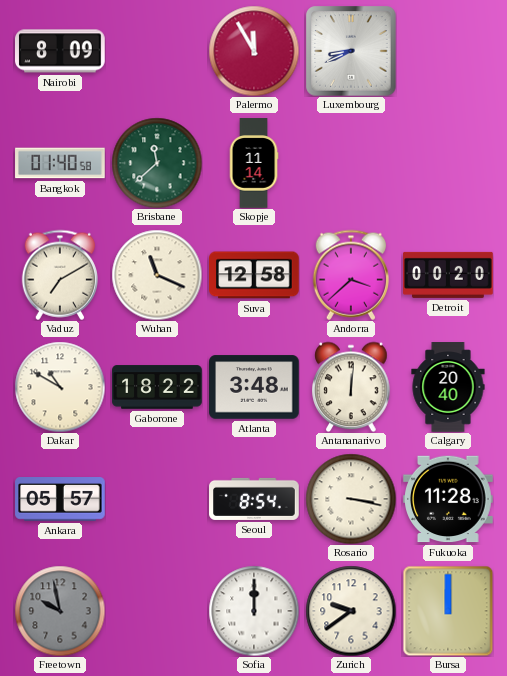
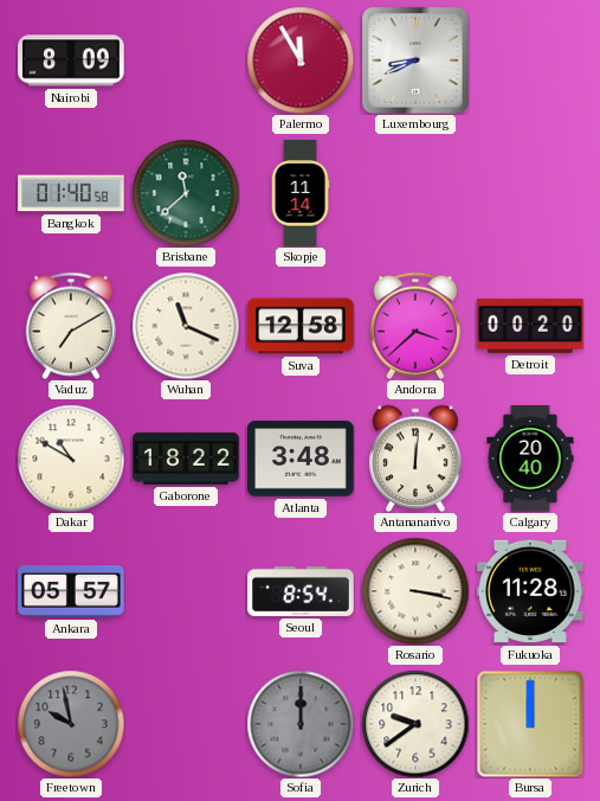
Sofia dial: white -> grey
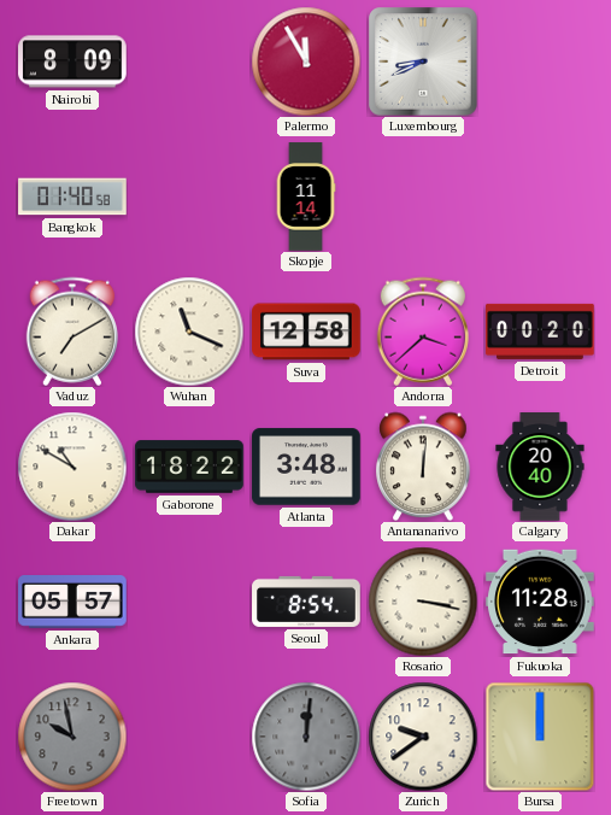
Brisbane: 11:38 -> none
Sofia: 12:00 -> 12:01
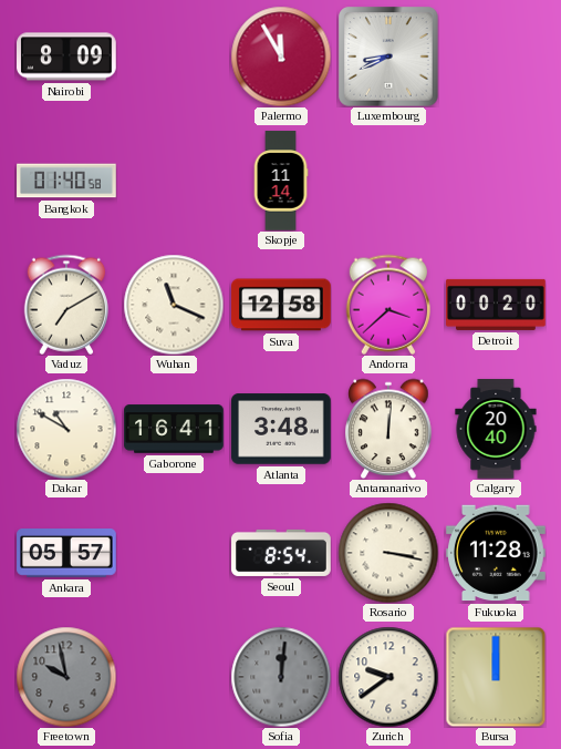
Gaborone: 18:22 -> 16:41
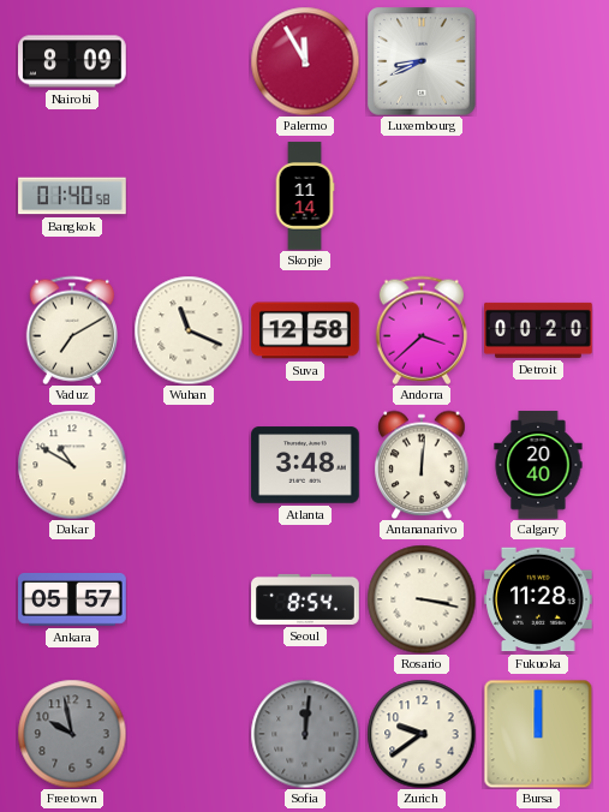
Gaborone: 16:41 -> none
